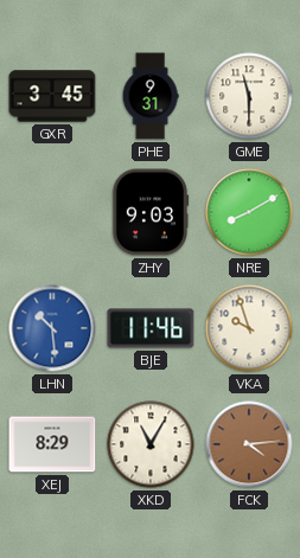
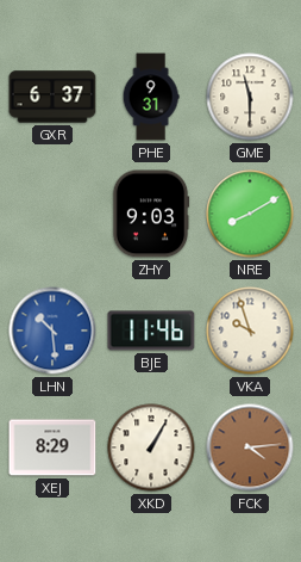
GXR: 3:45 -> 6:37
XKD: 11:05 -> 1:05
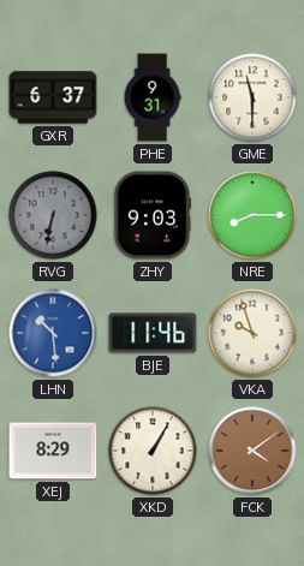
RVG: none -> 6:32
NRE: 8:10 -> 8:15
FCK: 4:14 -> 4:09
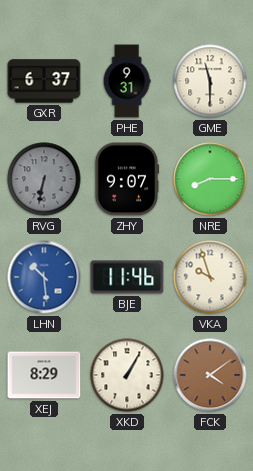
ZHY: 9:03 -> 9:07
